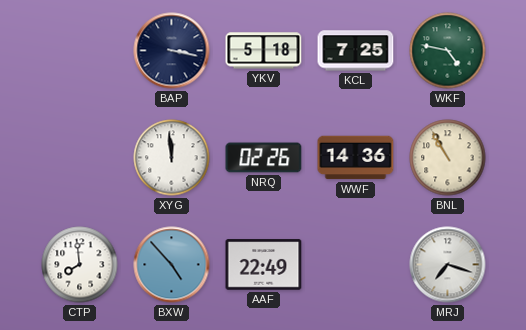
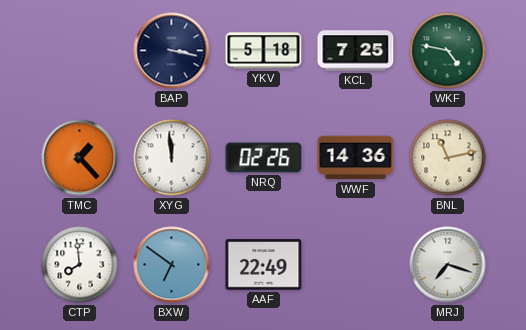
TMC: none -> 1:23
BNL: 10:55 -> 11:13
BXW: 4:53 -> 6:51
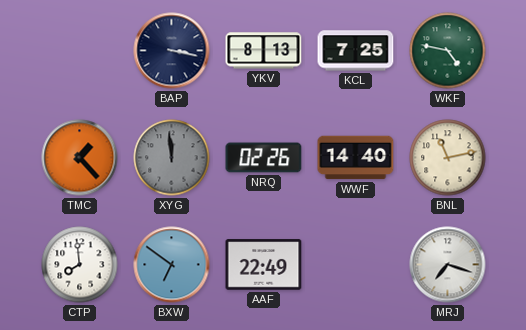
YKV: 5:18 -> 8:13
XYG dial: white -> grey
WWF: 14:36 -> 14:40
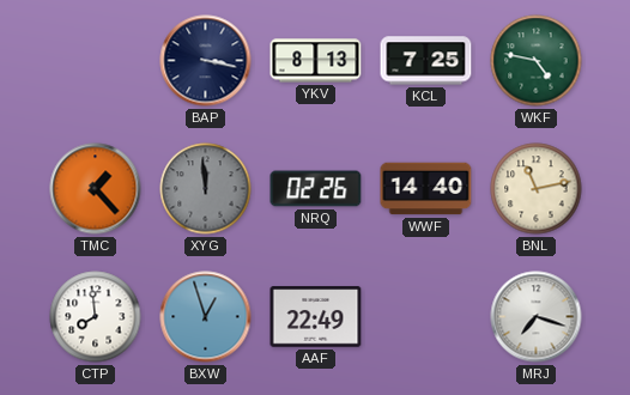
BXW: 6:51 -> 12:57
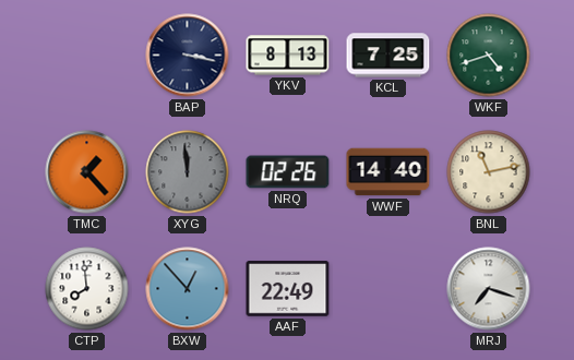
WKF: 4:47 -> 4:42
BXW: 12:57 -> 12:53
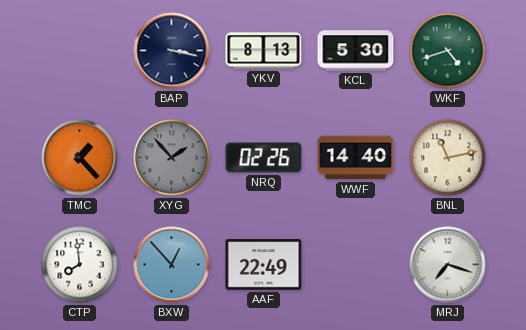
KCL: 7:25 -> 5:30
XYG: 11:59 -> 1:53
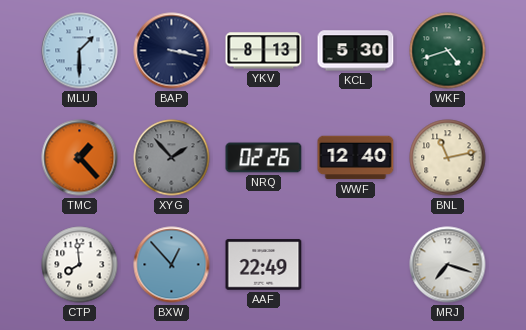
MLU: none -> 1:30
WWF: 14:40 -> 12:40
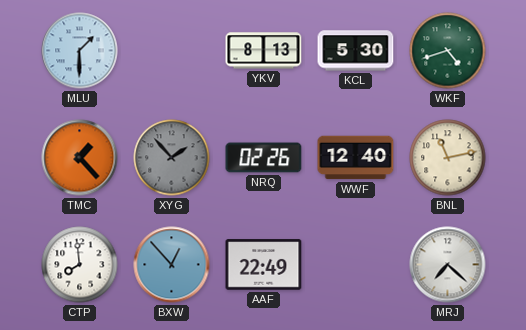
BAP: 3:17 -> none
MRJ: 7:18 -> 7:22
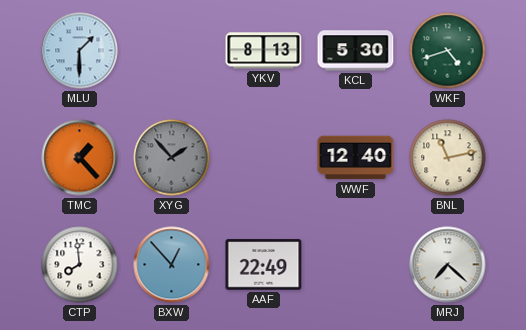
NRQ: 02:26 -> none
